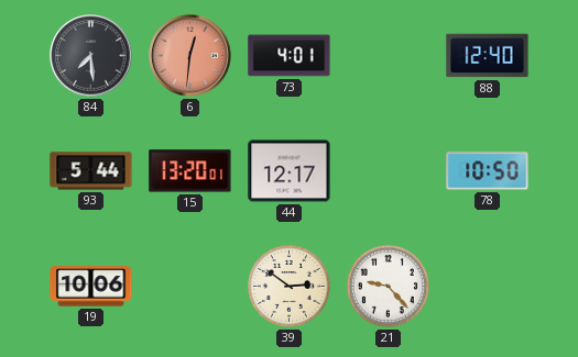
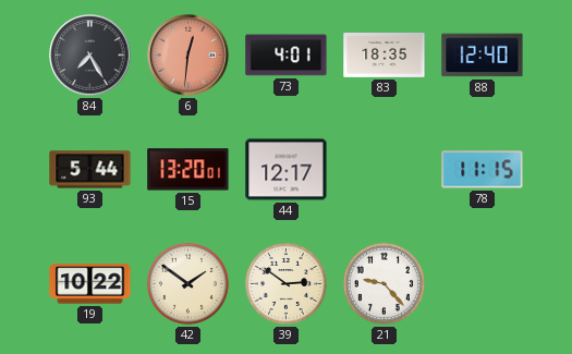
84: 7:29 -> 7:25
83: none -> 18:35
78: 10:50 -> 11:15
19: 10:06 -> 10:22
42: none -> 1:51
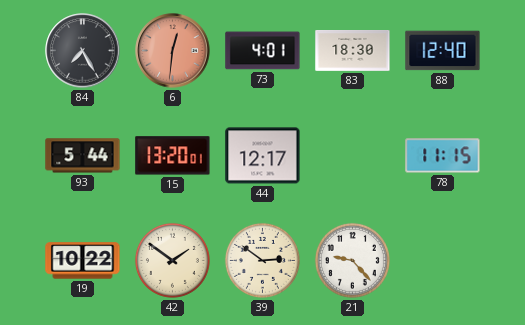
83: 18:35 -> 18:30
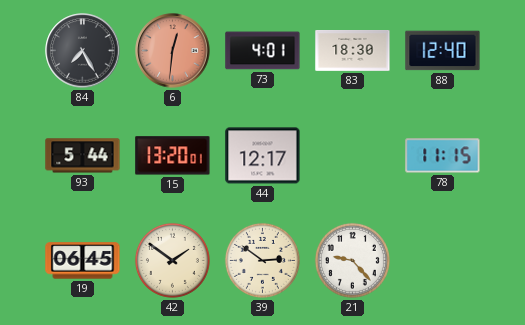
19: 10:22 -> 06:45
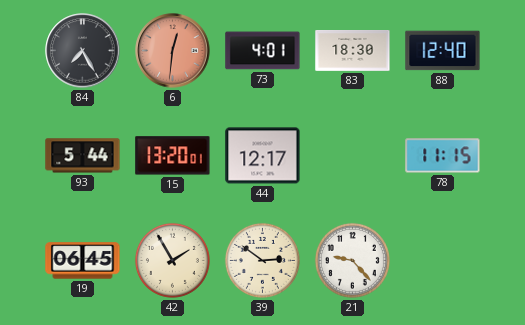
42: 1:51 -> 1:55
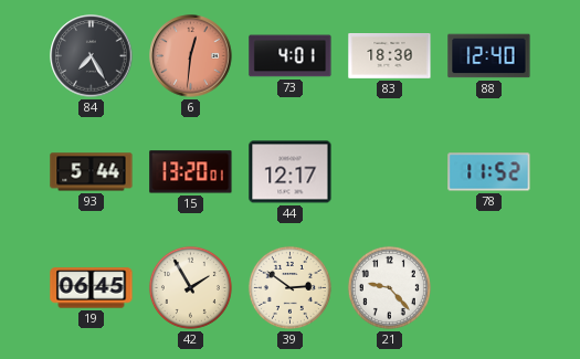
78: 11:15 -> 11:52
